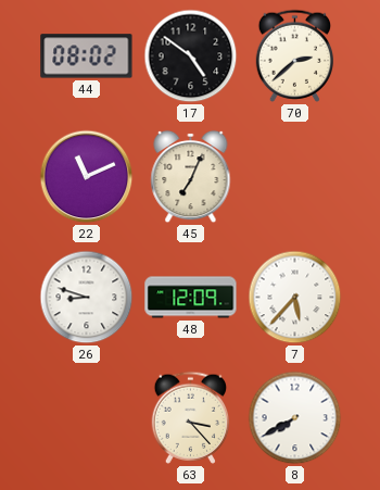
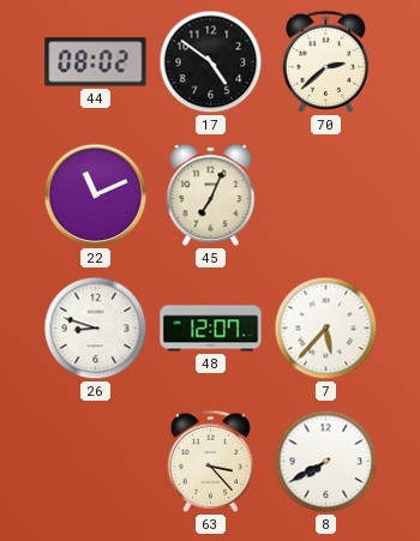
48: 12:09 -> 12:07
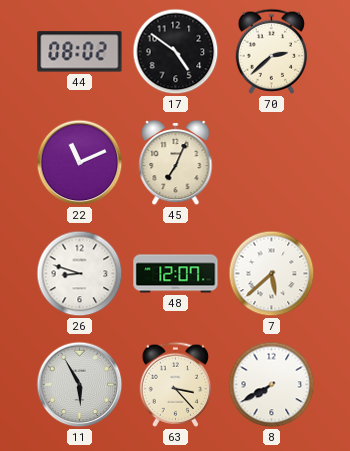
7: 5:37 -> 5:38
11: none -> 5:55
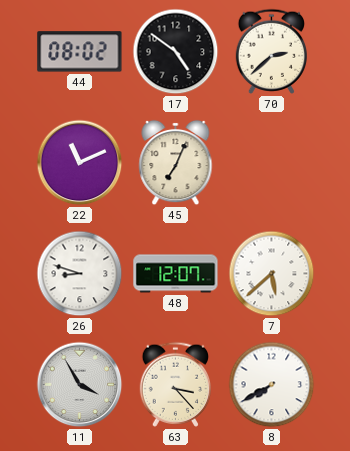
11: 5:55 -> 3:55
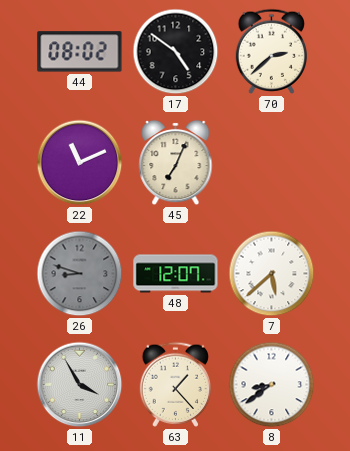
26 dial: white -> grey
63: 3:23 -> 1:23
8: 7:40 -> 8:39
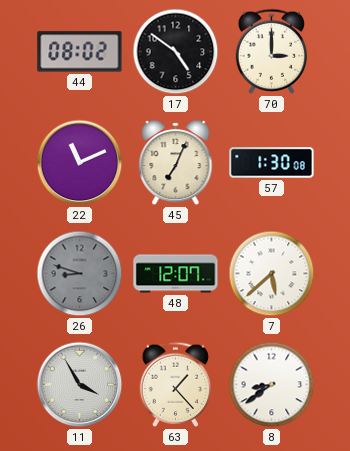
70: 2:38 -> 3:00
57: none -> 1:30
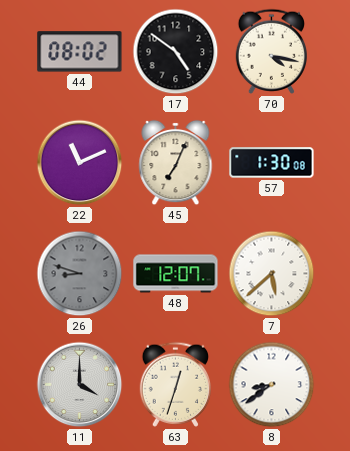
70: 3:00 -> 4:17
11: 3:55 -> 4:00
63: 1:23 -> 12:33
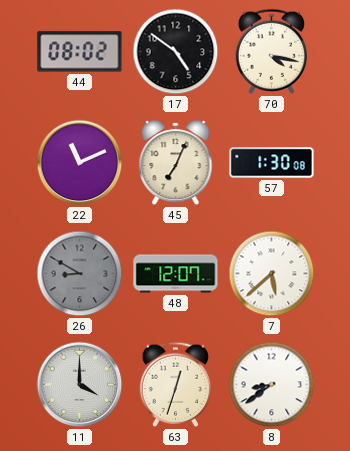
26: 8:48 -> 8:50
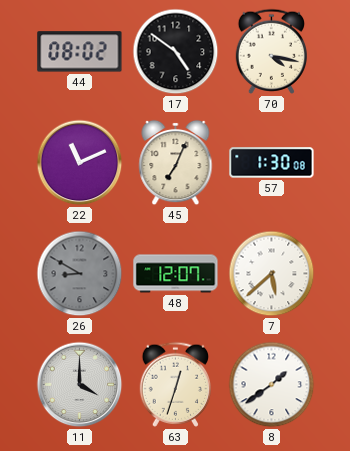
8: 8:39 -> 1:39
